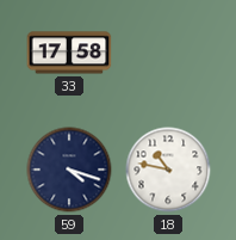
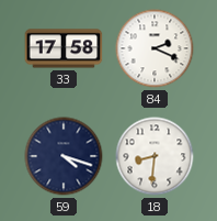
84: none -> 2:19
18: 10:47 -> 8:31
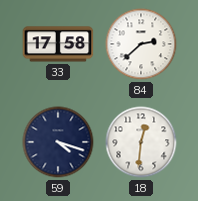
84: 2:19 -> 2:38
18: 8:31 -> 12:31
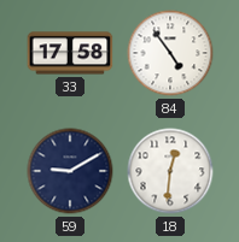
84: 2:38 -> 4:54
59: 4:18 -> 9:10
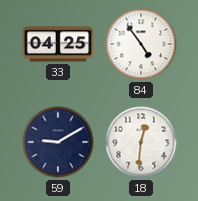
33: 17:58 -> 04:25
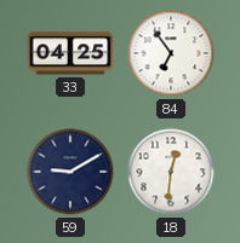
84: 4:54 -> 6:54
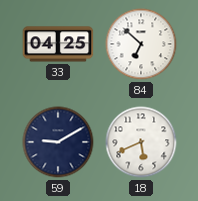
84: 6:54 -> 6:52
18: 12:31 -> 5:41
